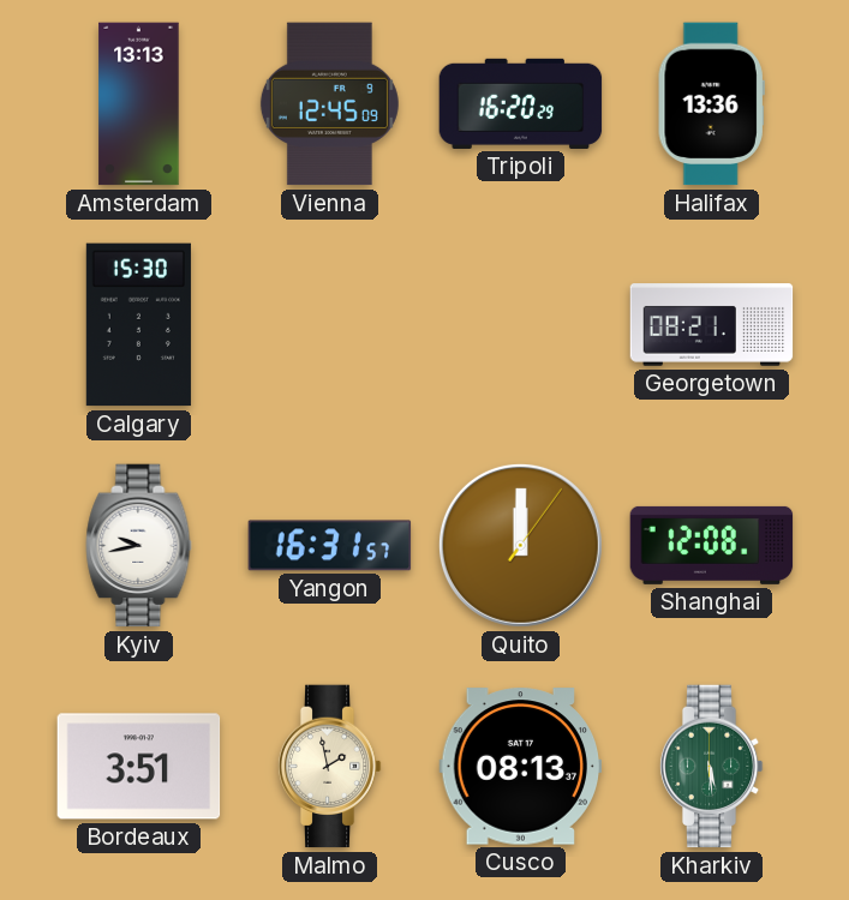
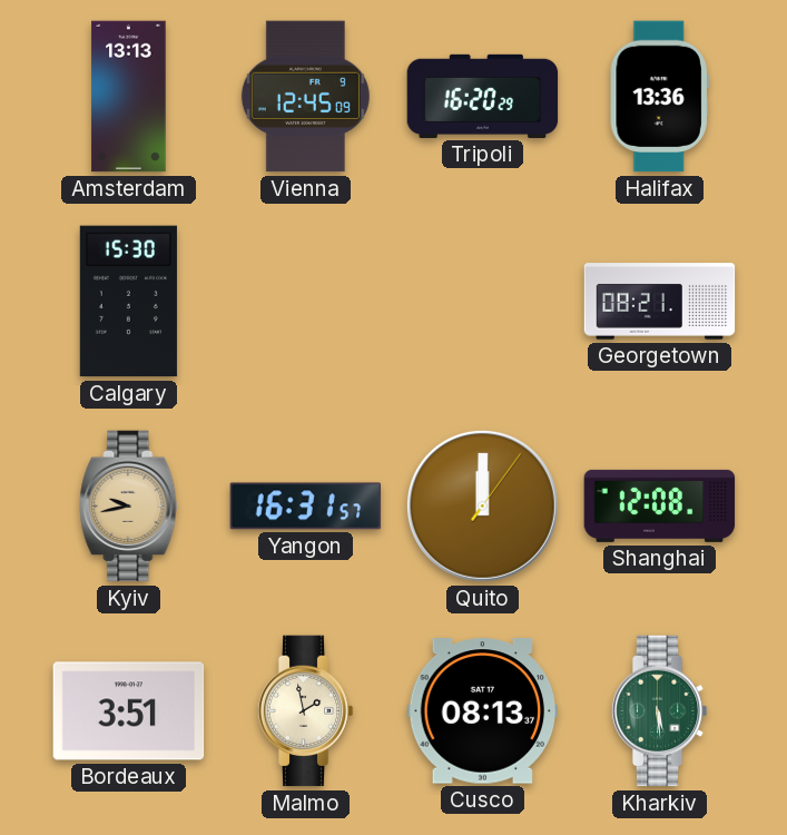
Kyiv dial: white -> champagne
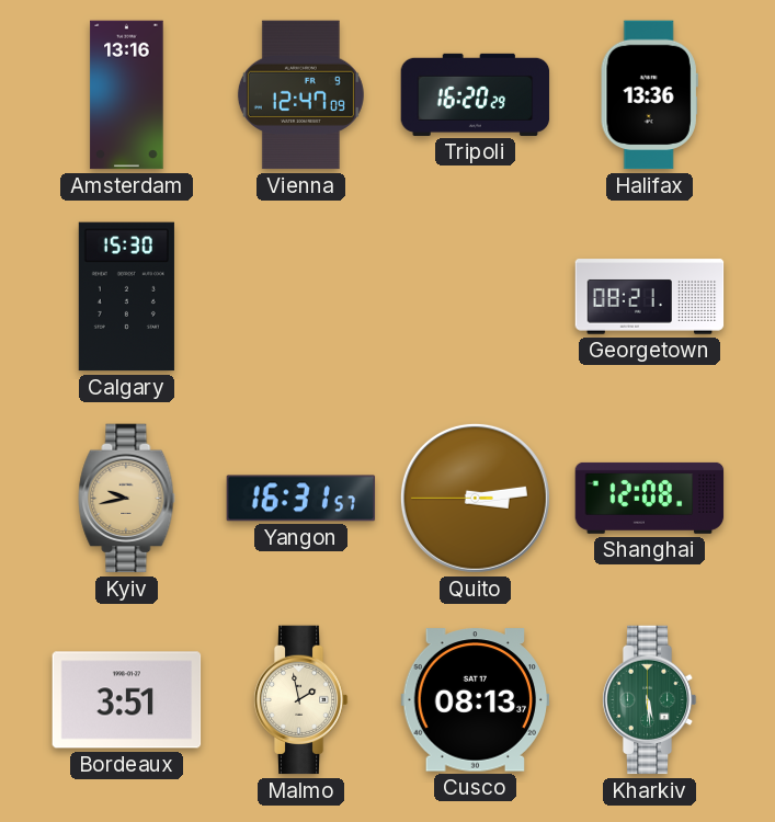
Amsterdam: 13:13 -> 13:16
Vienna: 12:45 -> 12:47
Quito: 12:00 -> 3:13
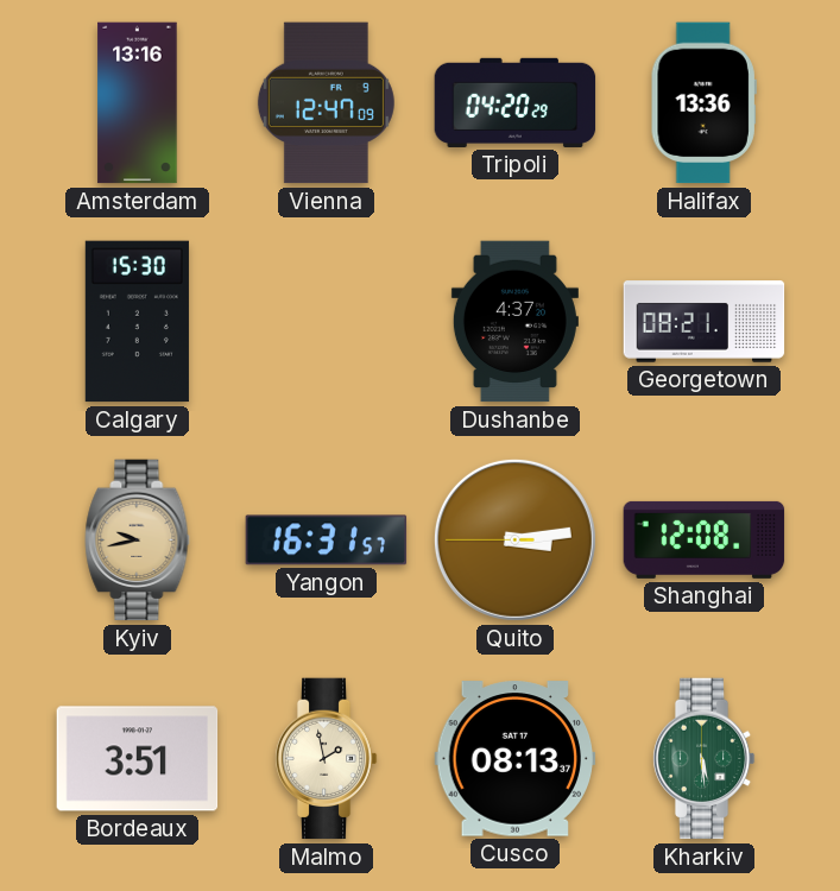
Tripoli: 16:20 -> 04:20
Dushanbe: none -> 4:37
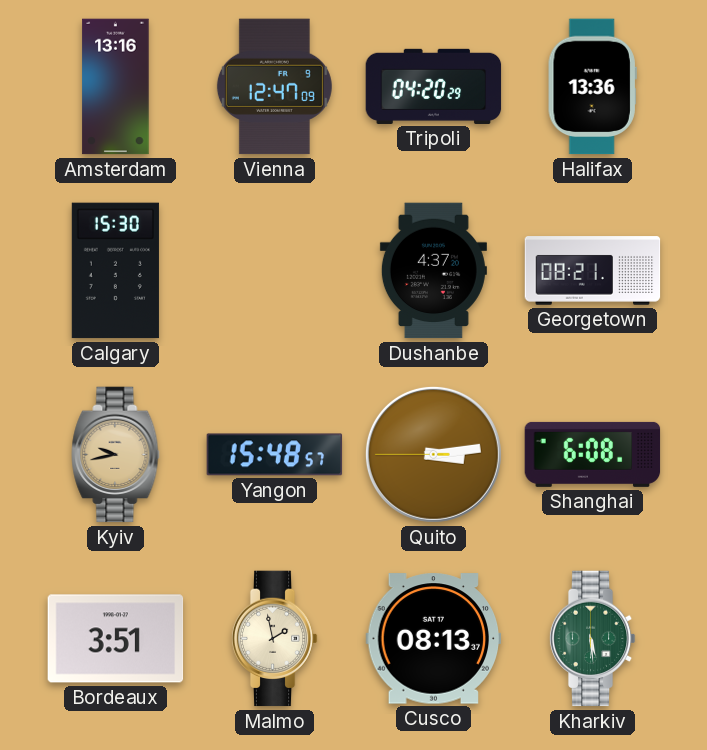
Yangon: 16:31 -> 15:48
Shanghai: 12:08 -> 6:08
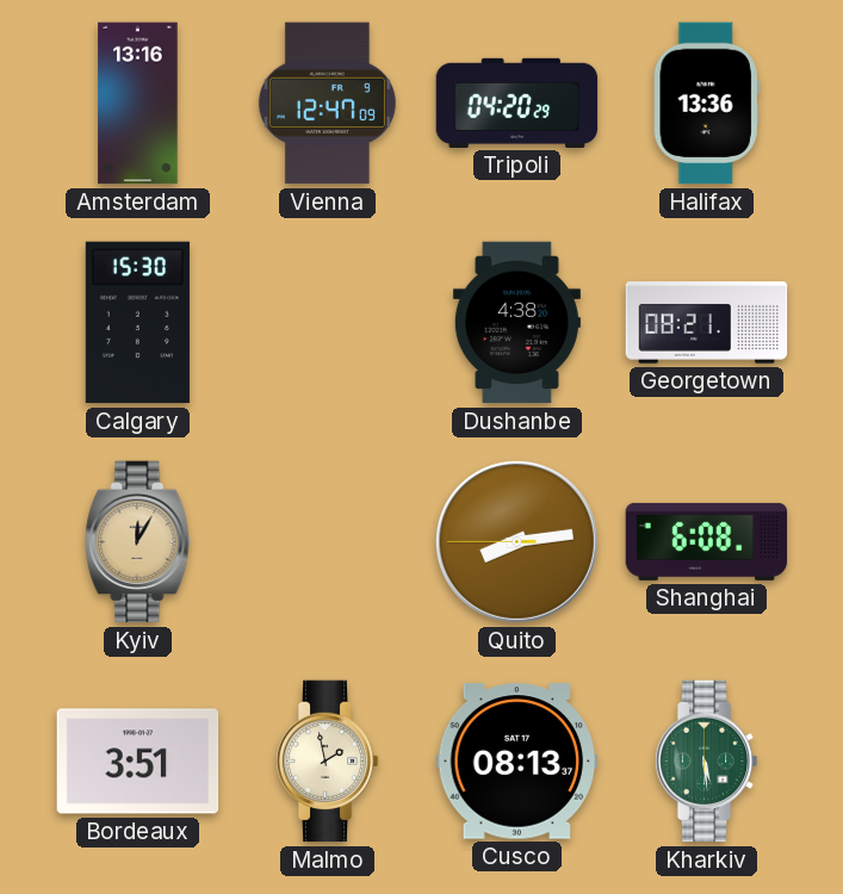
Dushanbe: 4:37 -> 4:38
Kyiv: 9:43 -> 12:05
Yangon: 15:48 -> none
Quito: 3:13 -> 8:13
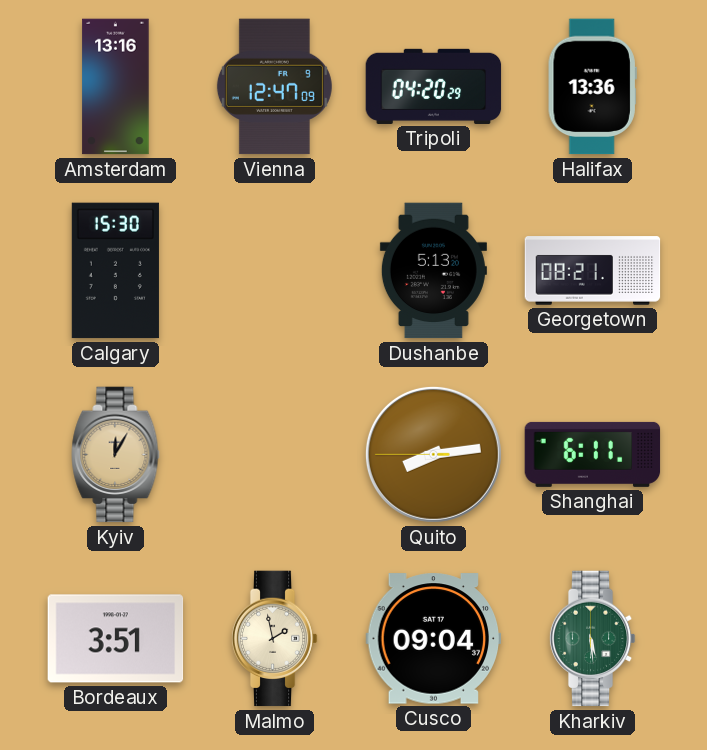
Dushanbe: 4:38 -> 5:13
Shanghai: 6:08 -> 6:11
Cusco: 08:13 -> 09:04
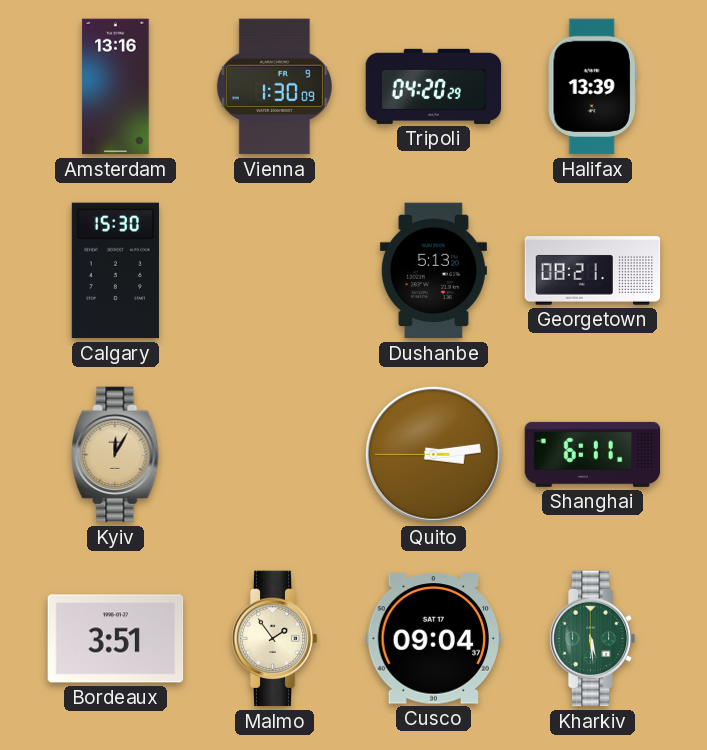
Vienna: 12:47 -> 1:30
Halifax: 13:36 -> 13:39
Quito: 8:13 -> 3:13
Malmo: 1:58 -> 1:54
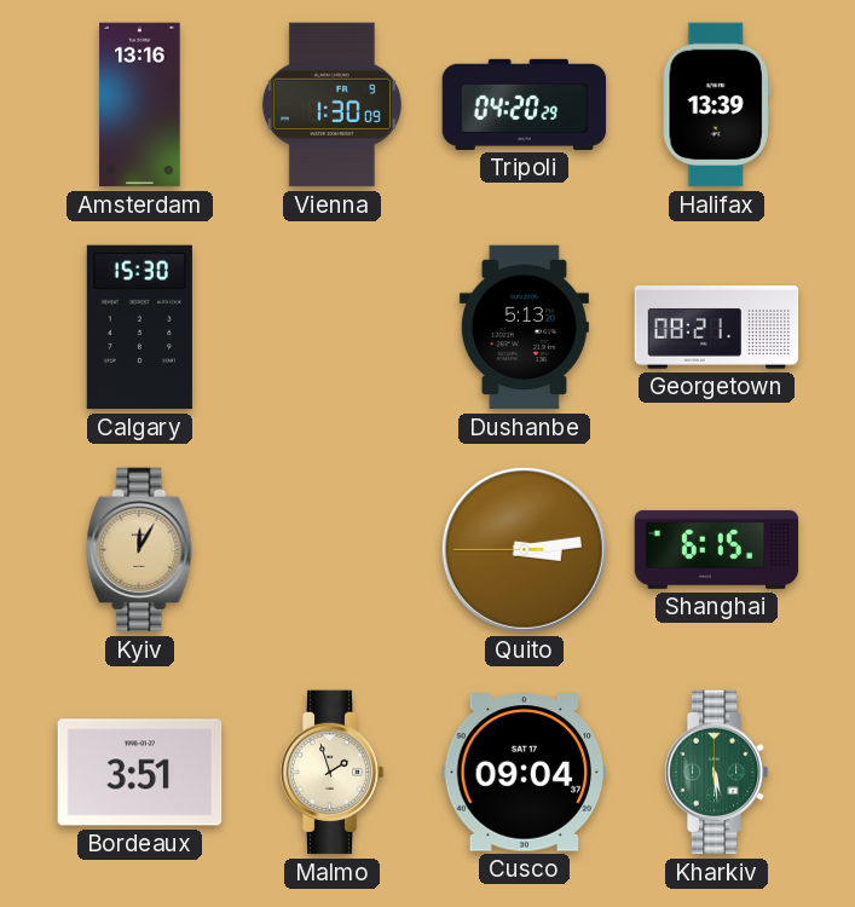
Shanghai: 6:11 -> 6:15
Malmo: 1:54 -> 1:57
